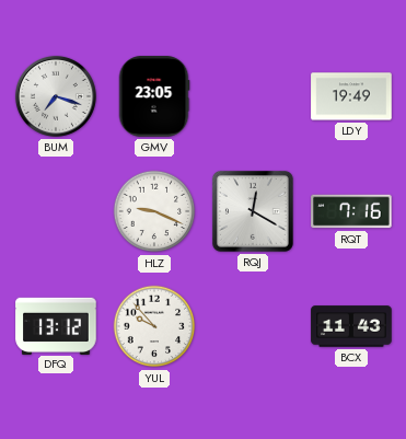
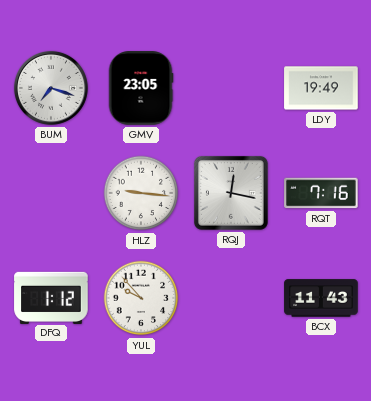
HLZ: 9:19 -> 9:16
RQJ: 12:20 -> 12:17
DFQ: 13:12 -> 1:12
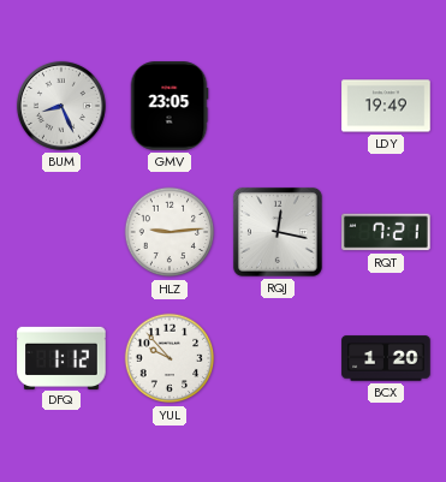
BUM: 7:18 -> 8:26
HLZ: 9:16 -> 9:14
RQT: 7:16 -> 7:21
BCX: 11:43 -> 1:20
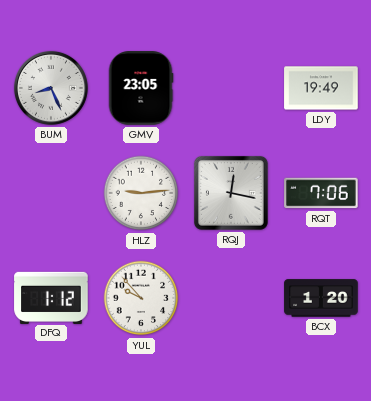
RQT: 7:21 -> 7:06
